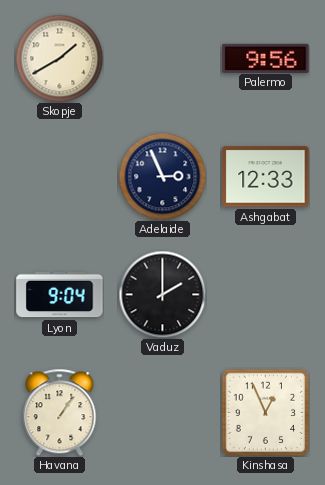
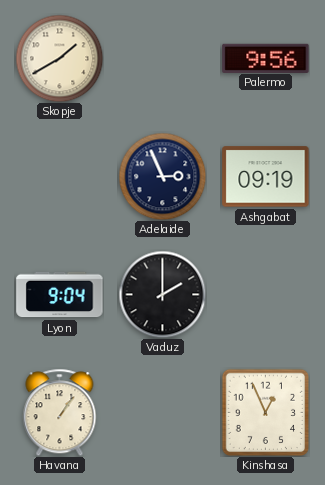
Ashgabat: 12:33 -> 09:19
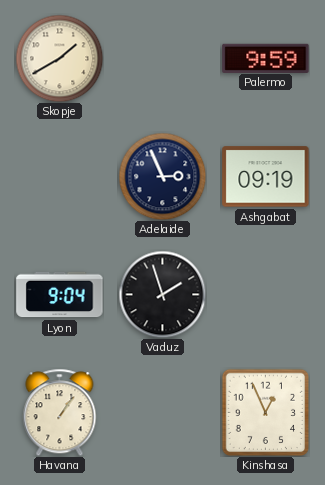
Palermo: 9:56 -> 9:59
Vaduz: 2:00 -> 1:57
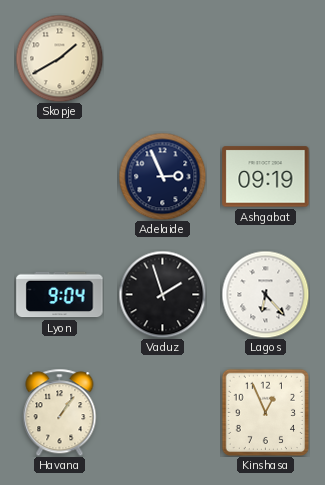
Palermo: 9:59 -> none
Lagos: none -> 6:23
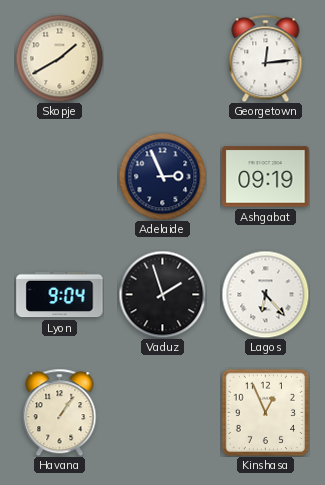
Georgetown: none -> 12:14
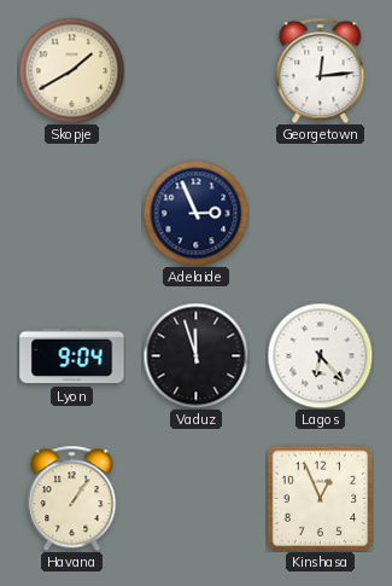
Ashgabat: 09:19 -> none
Vaduz: 1:57 -> 11:57
